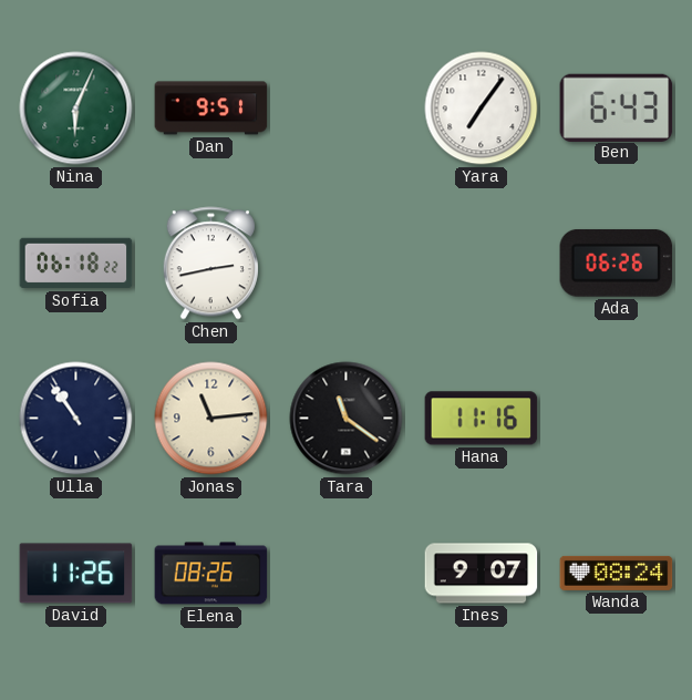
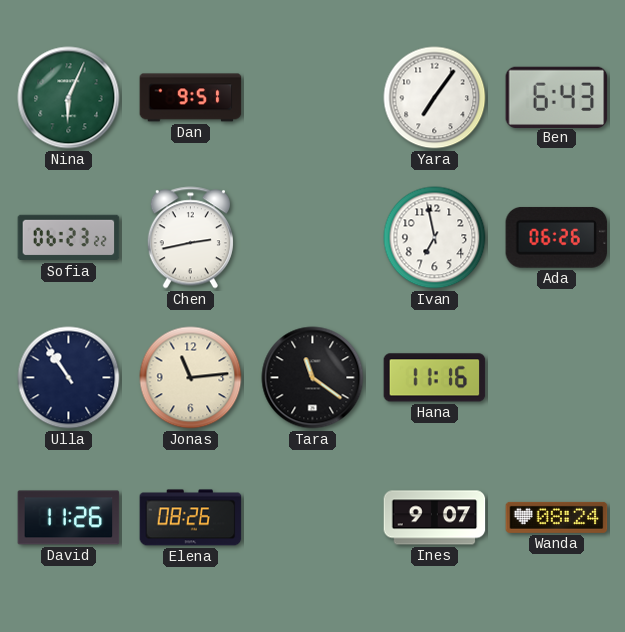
Sofia: 06:18 -> 06:23
Ivan: none -> 6:58
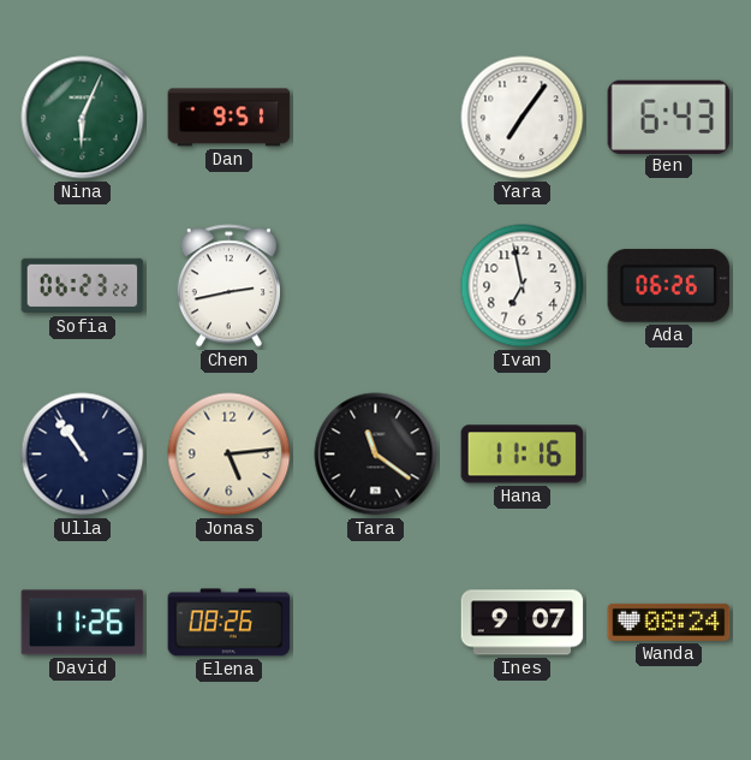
Jonas: 11:14 -> 5:14
